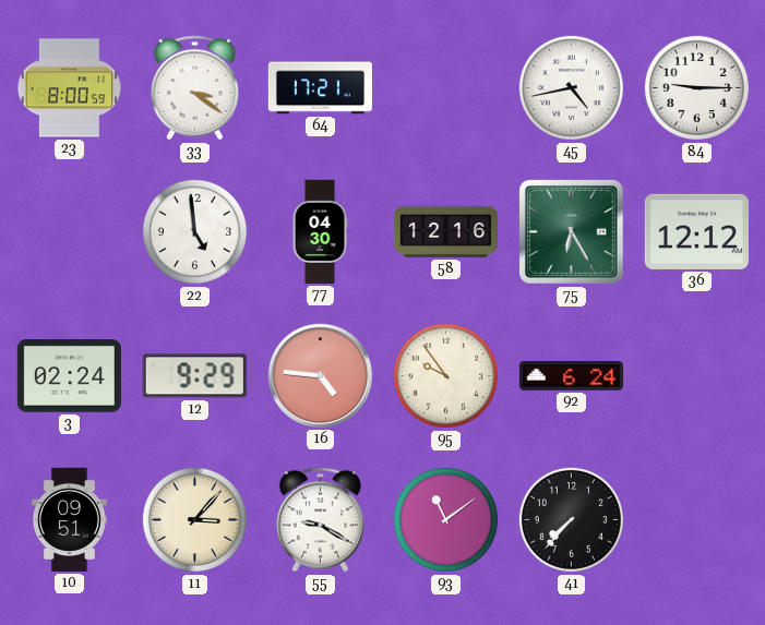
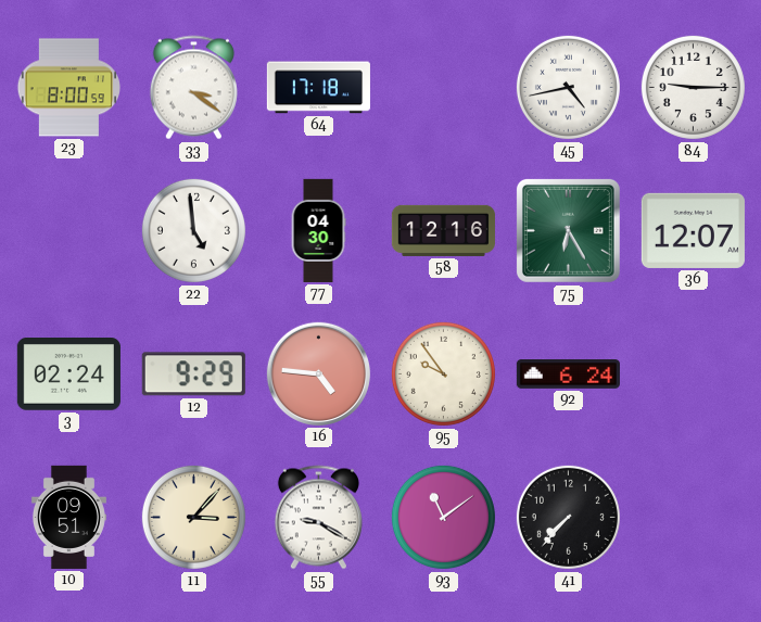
64: 17:21 -> 17:18
36: 12:12 -> 12:07
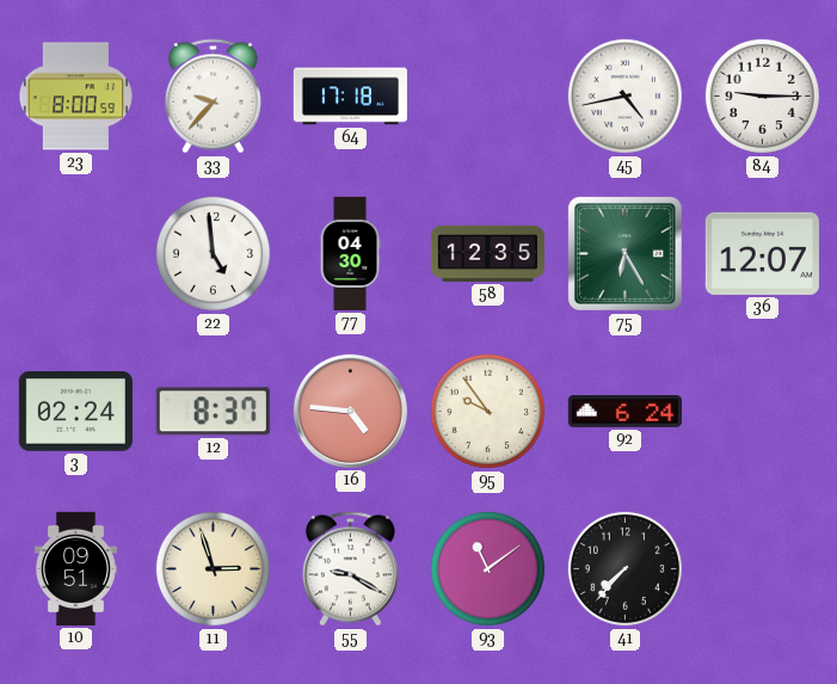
33: 3:21 -> 9:37
58: 12:16 -> 12:35
12: 9:29 -> 8:37
11: 3:07 -> 2:57
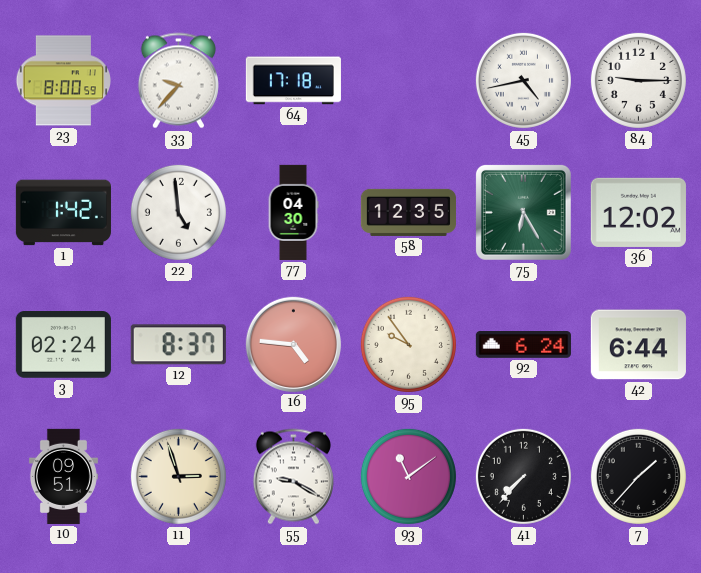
1: none -> 1:42
36: 12:07 -> 12:02
42: none -> 6:44
7: none -> 1:37
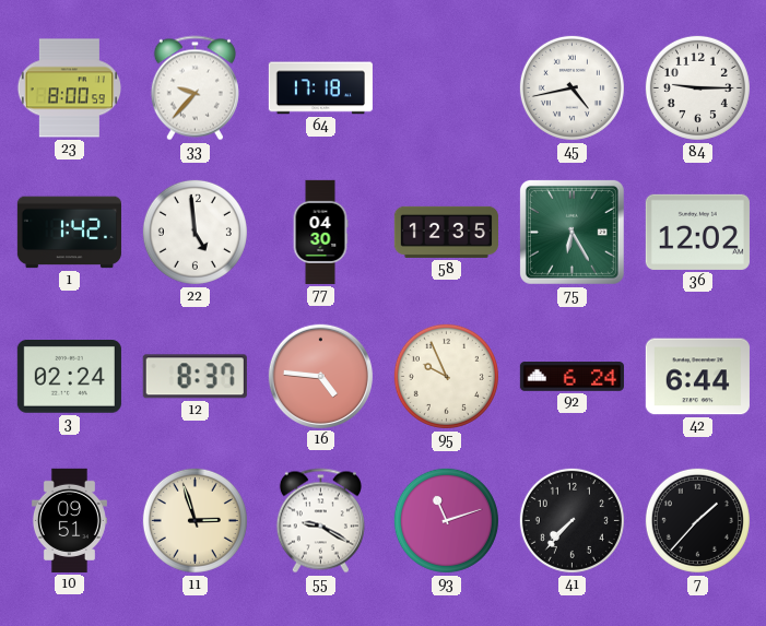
95: 9:54 -> 9:56
93: 11:09 -> 11:12
